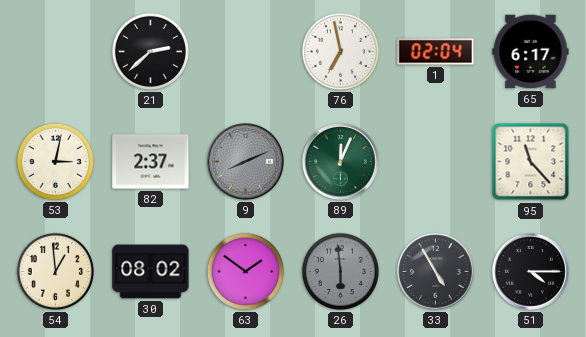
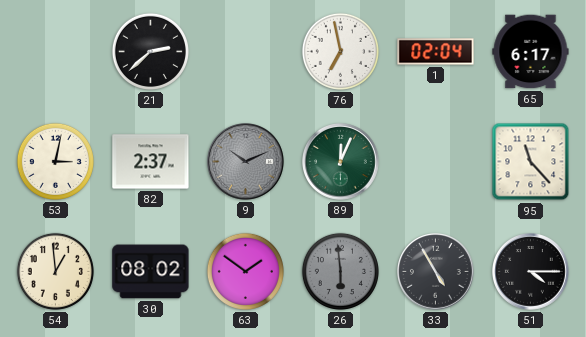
9: 8:11 -> 10:11
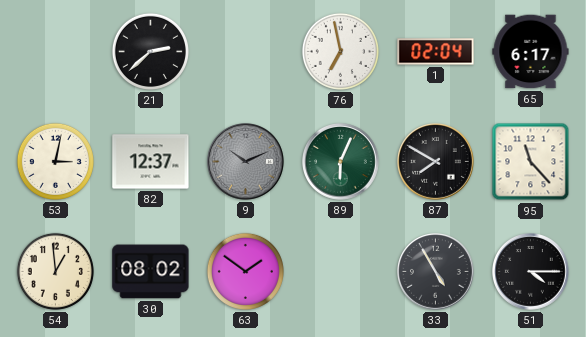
82: 2:37 -> 12:37
89: 12:04 -> 6:04
87: none -> 7:50
26: 5:59 -> none
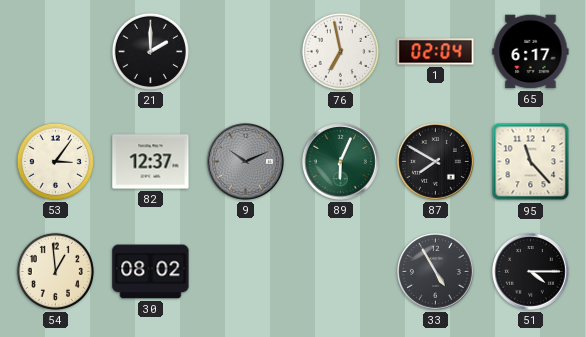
21: 2:38 -> 2:00
53: 3:02 -> 3:06
63: 1:51 -> none
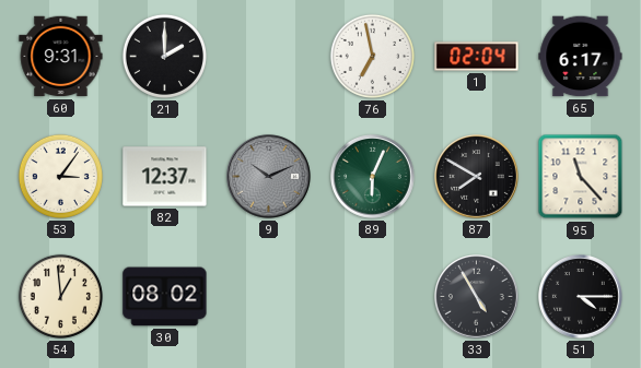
60: none -> 9:31
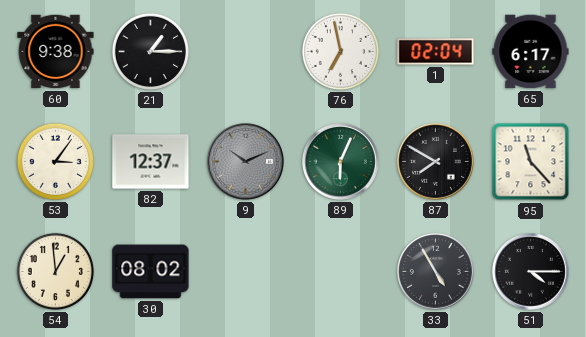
60: 9:31 -> 9:38
21: 2:00 -> 1:15
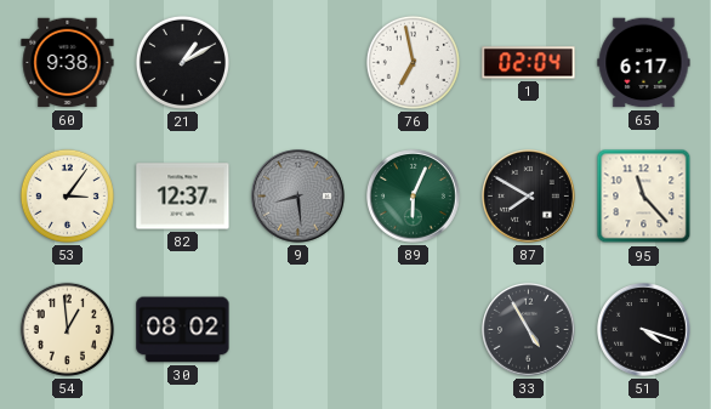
21: 1:15 -> 1:10
9: 10:11 -> 8:29
51: 4:15 -> 4:18
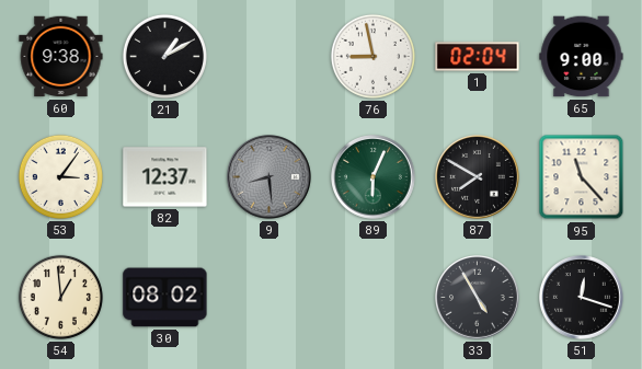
76: 6:58 -> 8:58
65: 6:17 -> 9:00
51: 4:18 -> 12:18
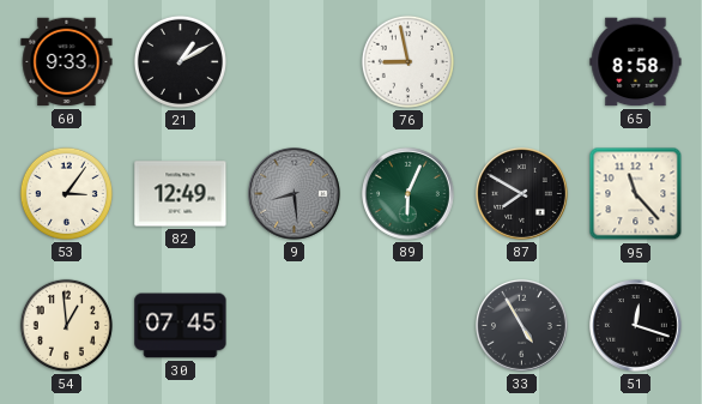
60: 9:38 -> 9:33
1: 02:04 -> none
65: 9:00 -> 8:58
82: 12:37 -> 12:49
30: 08:02 -> 07:45
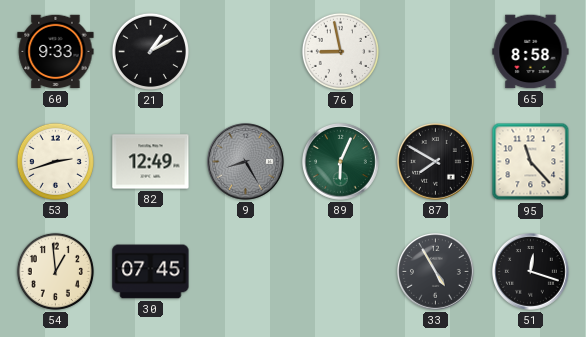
53: 3:06 -> 2:42
9: 8:29 -> 8:25
